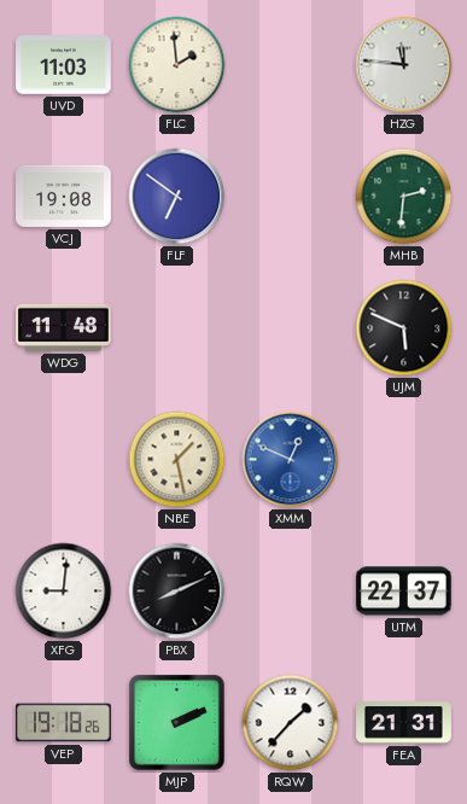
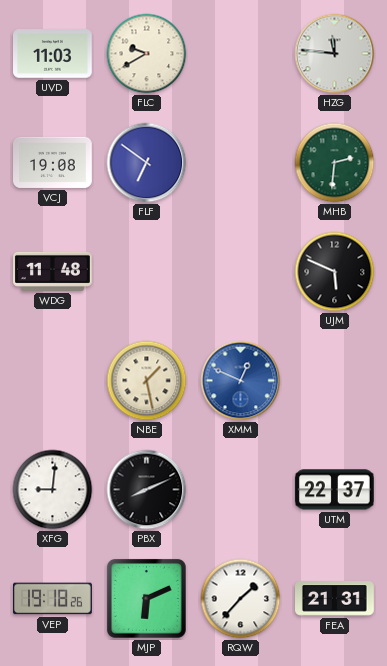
FLC: 1:59 -> 9:40
MJP: 2:11 -> 6:11
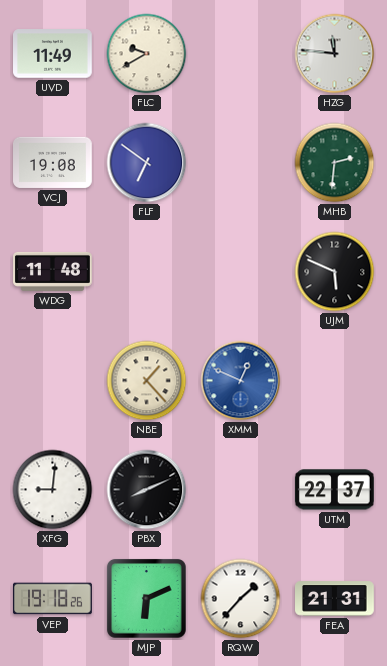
UVD: 11:03 -> 11:49
NBE: 1:28 -> 1:23
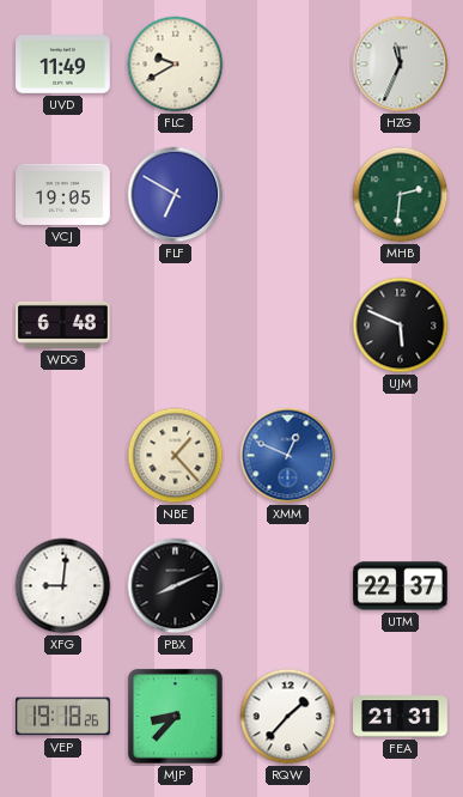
HZG: 11:46 -> 11:34
VCJ: 19:08 -> 19:05
FLF: 6:51 -> 6:50
WDG: 11:48 -> 6:48
MJP: 6:11 -> 8:37
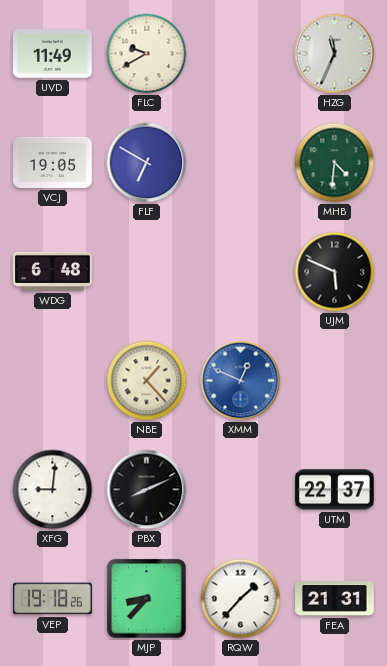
MHB: 2:31 -> 4:31
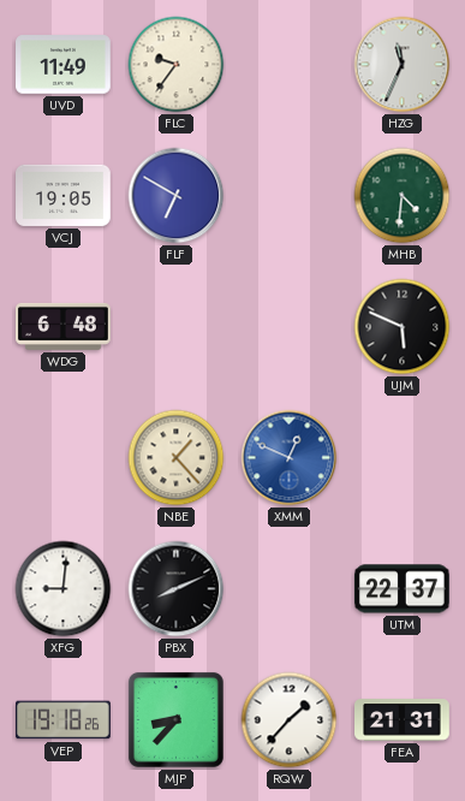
FLC: 9:40 -> 9:36
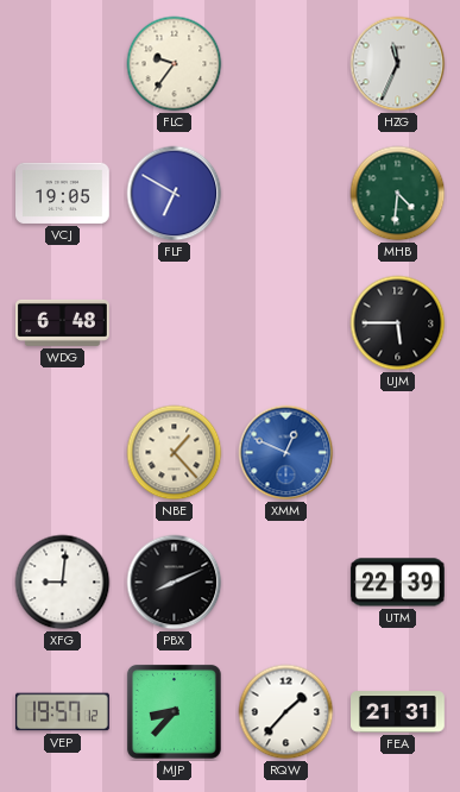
UVD: 11:49 -> none
UJM: 5:49 -> 5:45
UTM: 22:37 -> 22:39
VEP: 19:18 -> 19:57
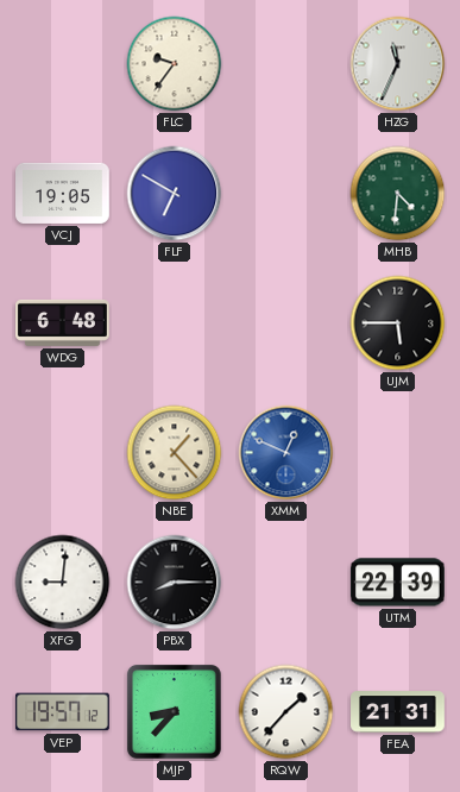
PBX: 8:11 -> 8:15
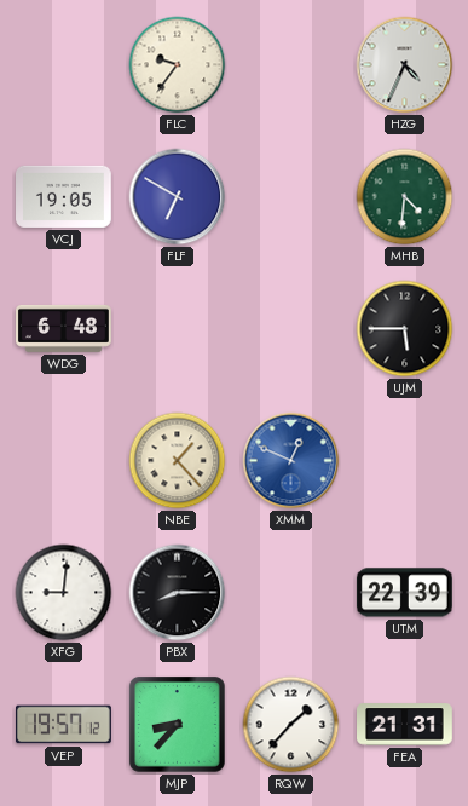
HZG: 11:34 -> 4:34
